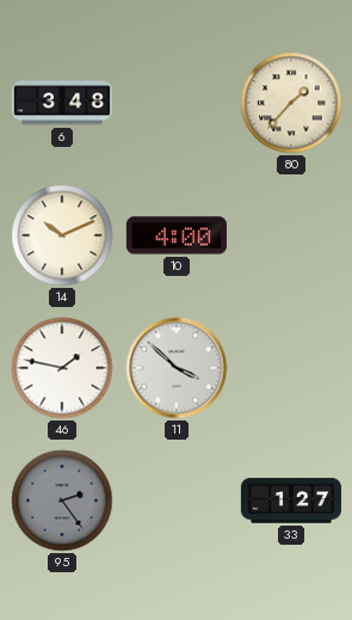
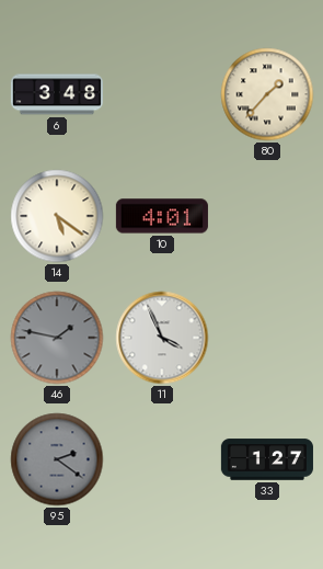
14: 10:11 -> 5:21
10: 4:00 -> 4:01
46 dial: white -> grey
11: 3:52 -> 3:56
95: 2:24 -> 2:21
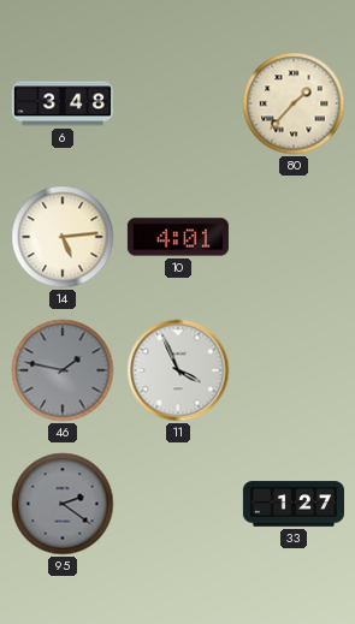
14: 5:21 -> 5:14
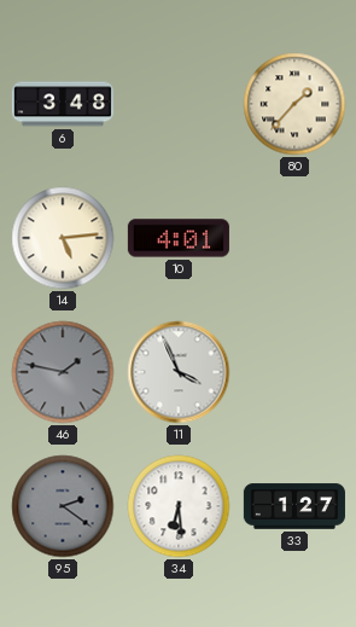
34: none -> 6:29
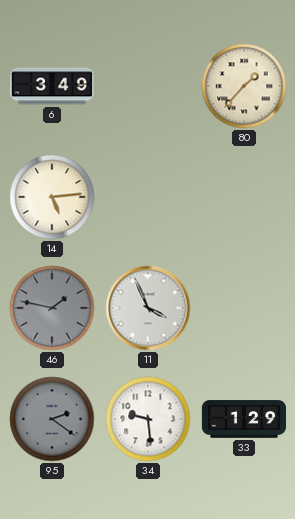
6: 3:48 -> 3:49
10: 4:01 -> none
34: 6:29 -> 9:29
33: 1:27 -> 1:29
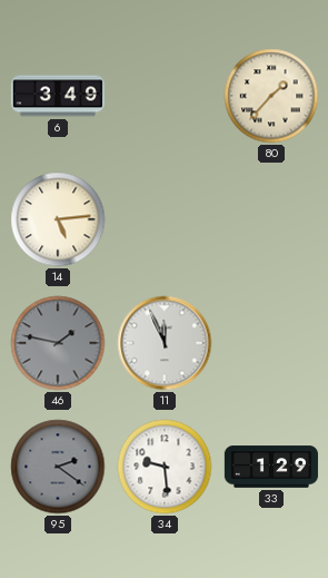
11: 3:56 -> 11:56
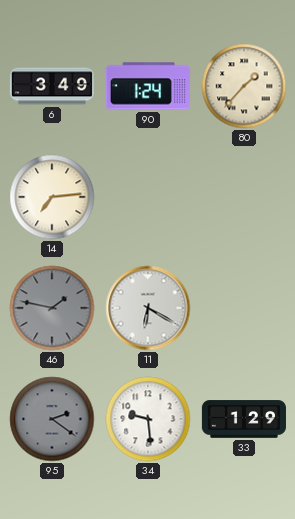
90: none -> 1:24
14: 5:14 -> 7:14
11: 11:56 -> 6:20
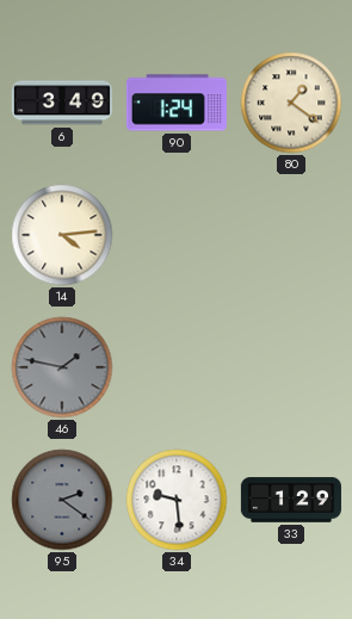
80: 1:37 -> 1:21
14: 7:14 -> 4:14
11: 6:20 -> none
